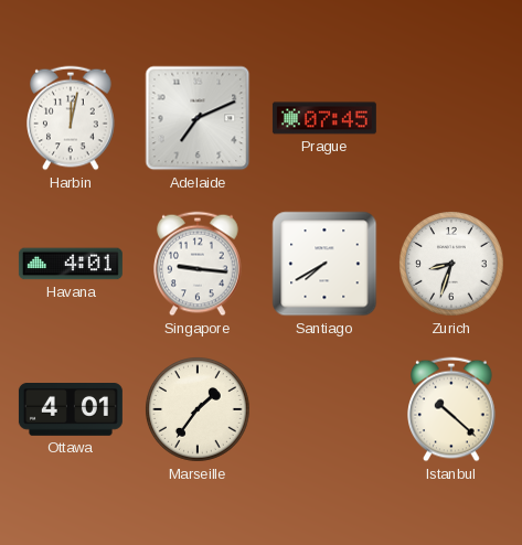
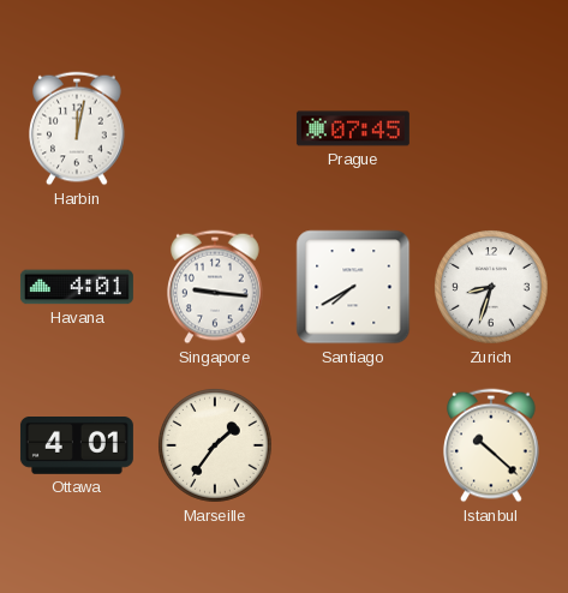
Adelaide: 7:11 -> none
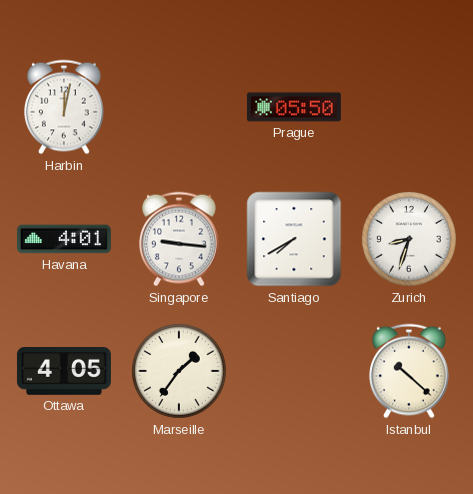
Prague: 07:45 -> 05:50
Ottawa: 4:01 -> 4:05
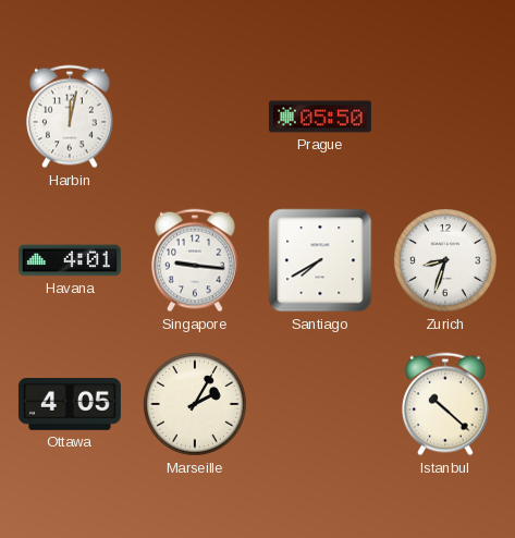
Marseille: 1:36 -> 2:05
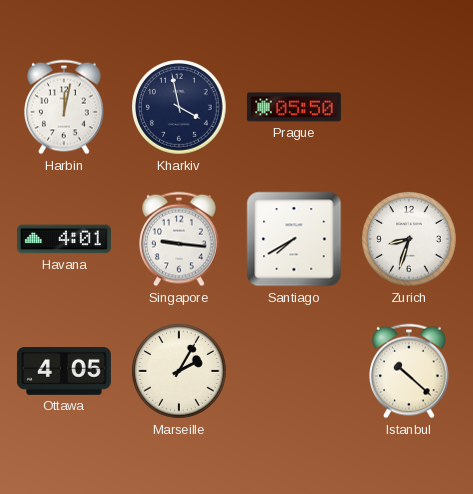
Kharkiv: none -> 3:58
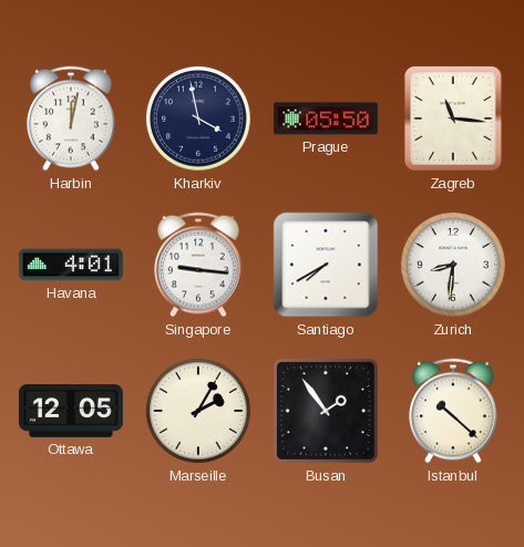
Zagreb: none -> 11:16
Zurich: 8:33 -> 8:31
Ottawa: 4:05 -> 12:05
Busan: none -> 1:54
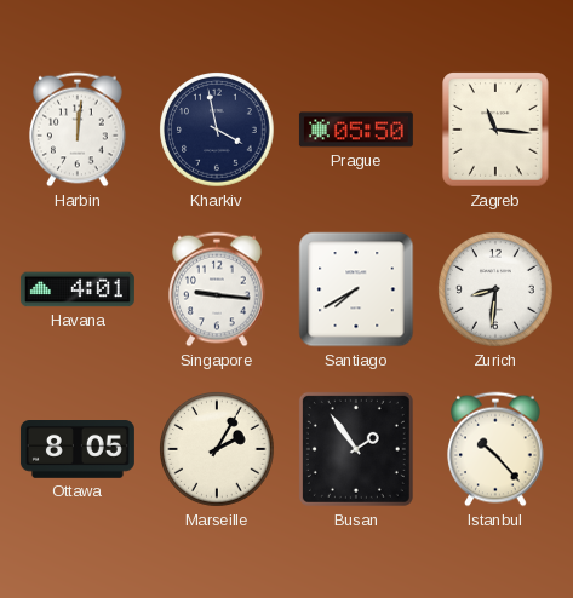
Harbin: 12:02 -> 12:01
Ottawa: 12:05 -> 8:05
Istanbul: 10:22 -> 10:23
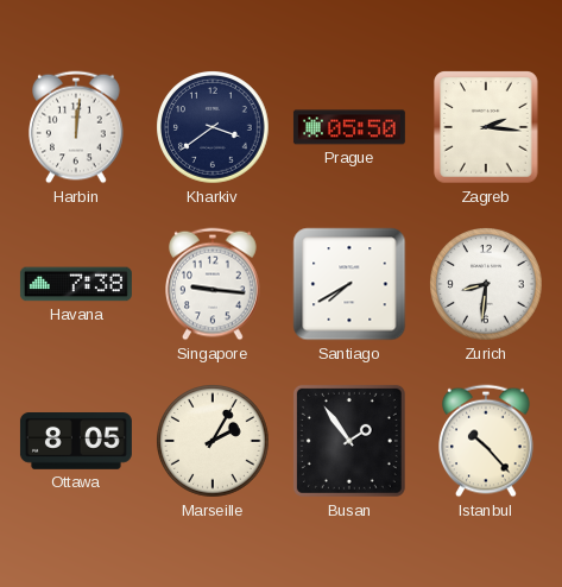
Kharkiv: 3:58 -> 3:39
Zagreb: 11:16 -> 2:16
Havana: 4:01 -> 7:38
